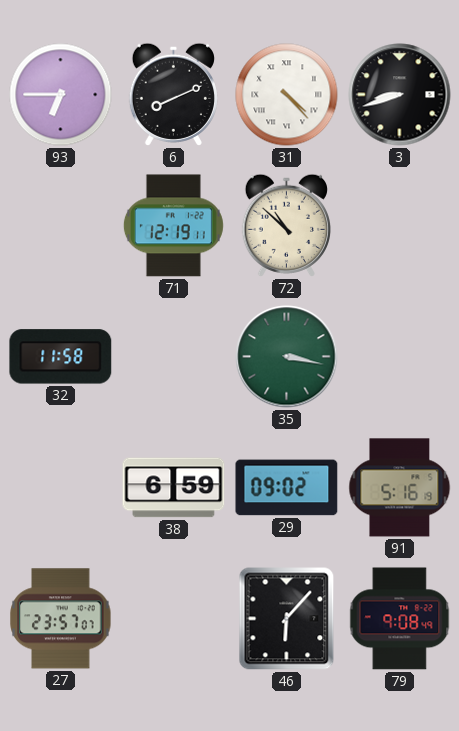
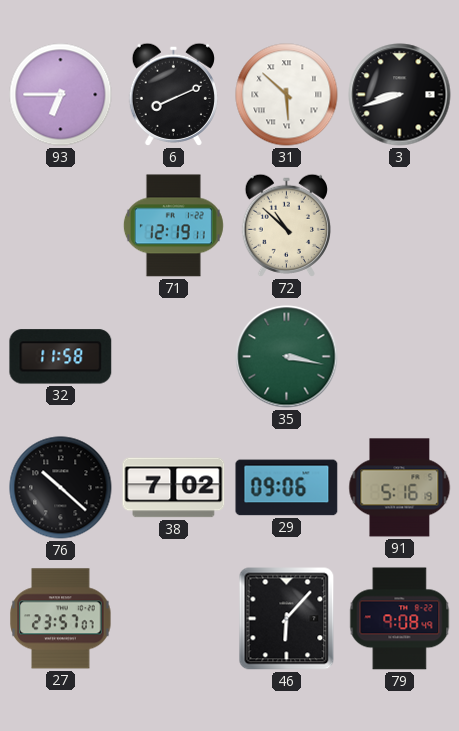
31: 4:23 -> 5:52
76: none -> 10:22
38: 6:59 -> 7:02
29: 09:02 -> 09:06
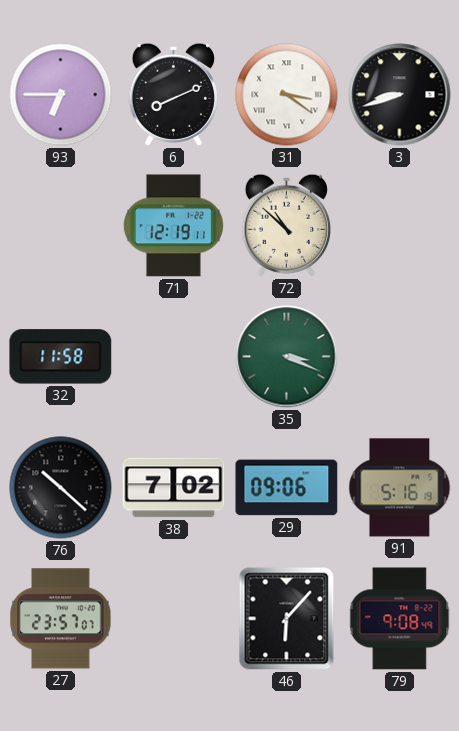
31: 5:52 -> 3:21
35: 3:17 -> 3:19
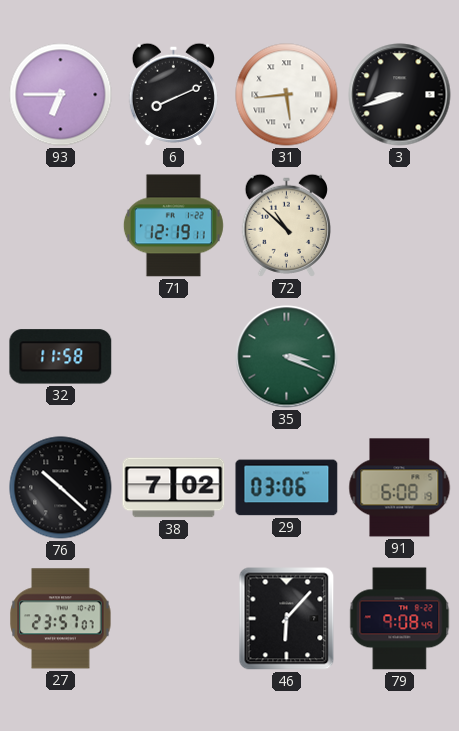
31: 3:21 -> 5:44
29: 09:06 -> 03:06
91: 5:16 -> 6:08
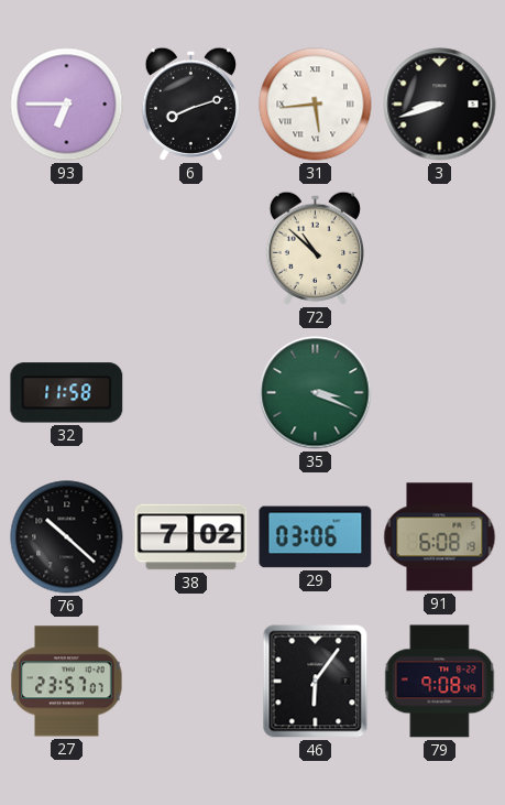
6: 8:11 -> 8:12
71: 12:19 -> none
46: 6:07 -> 6:06
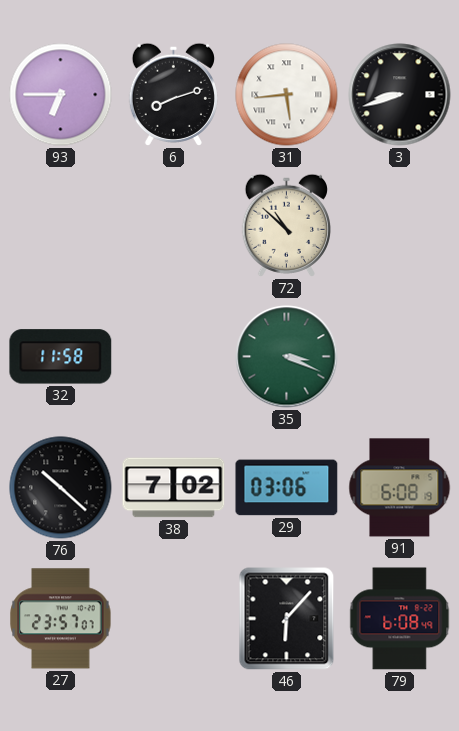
46: 6:06 -> 6:07
79: 9:08 -> 6:08
